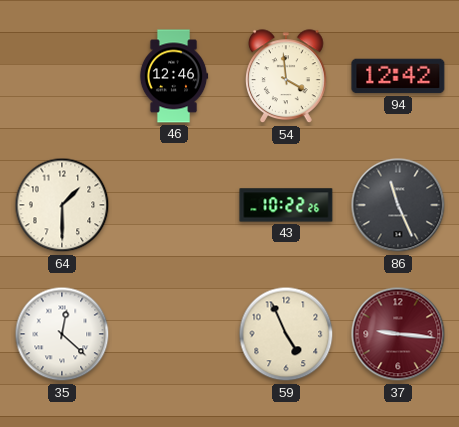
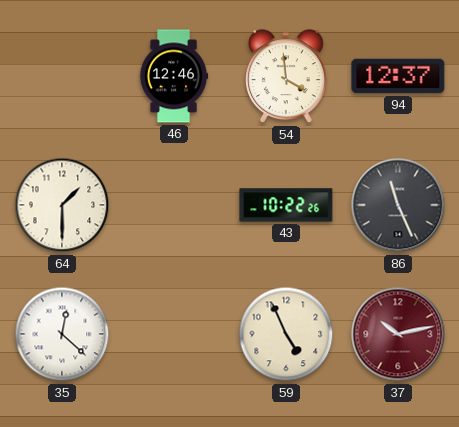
94: 12:42 -> 12:37
37: 9:16 -> 10:13
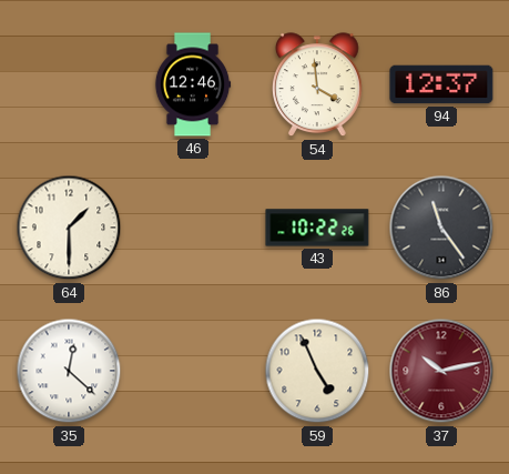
86: 11:26 -> 11:24
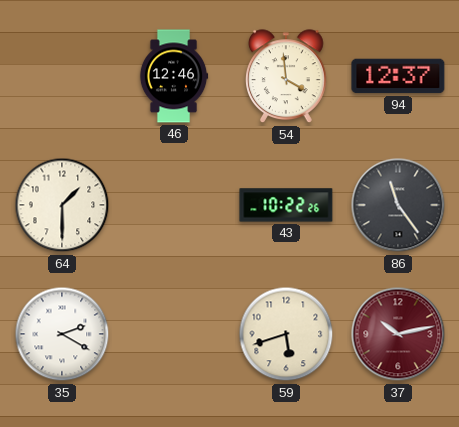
35: 12:22 -> 2:20
59: 4:56 -> 5:42
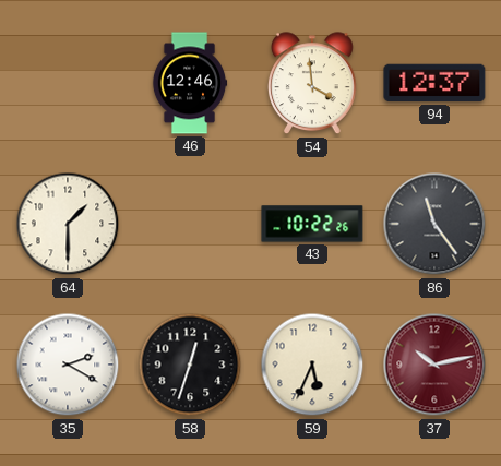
58: none -> 12:33
59: 5:42 -> 5:34
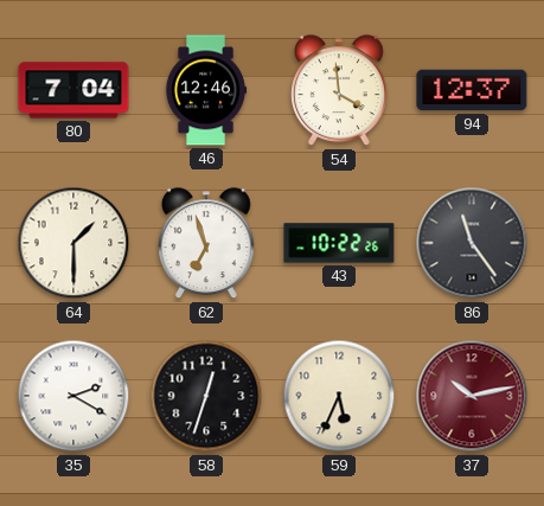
80: none -> 7:04
62: none -> 6:57
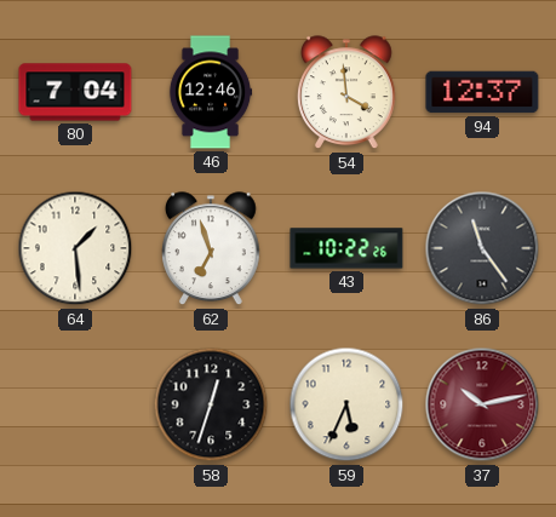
64: 1:30 -> 1:29
35: 2:20 -> none
